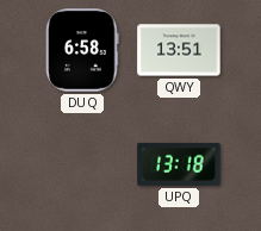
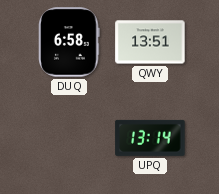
UPQ: 13:18 -> 13:14
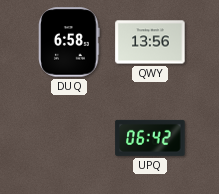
QWY: 13:51 -> 13:56
UPQ: 13:14 -> 06:42
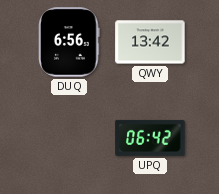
DUQ: 6:58 -> 6:56
QWY: 13:56 -> 13:42
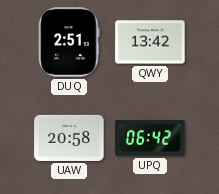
DUQ: 6:56 -> 2:51
UAW: none -> 20:58
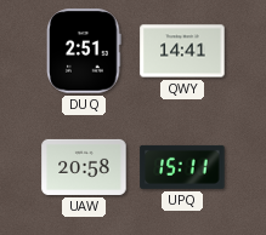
QWY: 13:42 -> 14:41
UPQ: 06:42 -> 15:11
